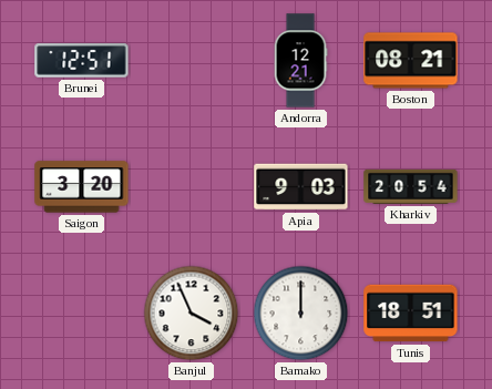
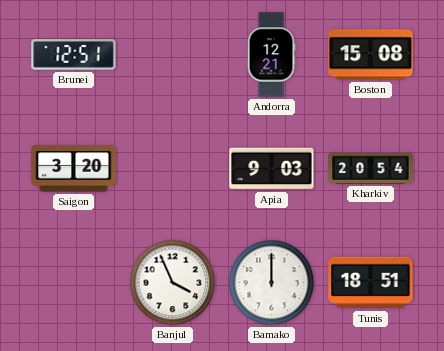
Boston: 08:21 -> 15:08
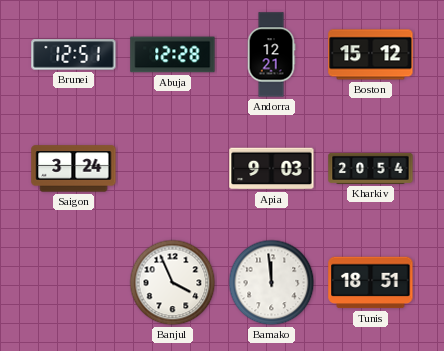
Abuja: none -> 12:28
Boston: 15:08 -> 15:12
Saigon: 3:20 -> 3:24
Bamako: 12:00 -> 11:59
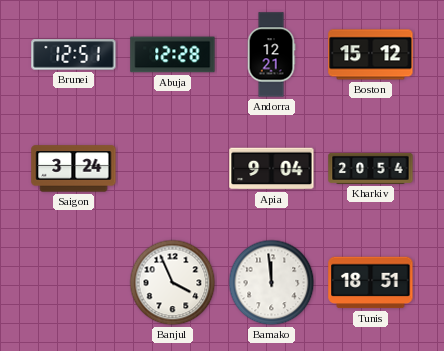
Apia: 9:03 -> 9:04
